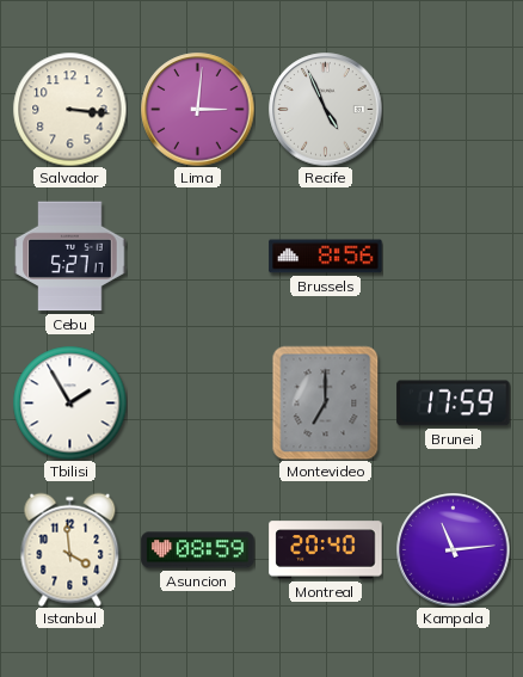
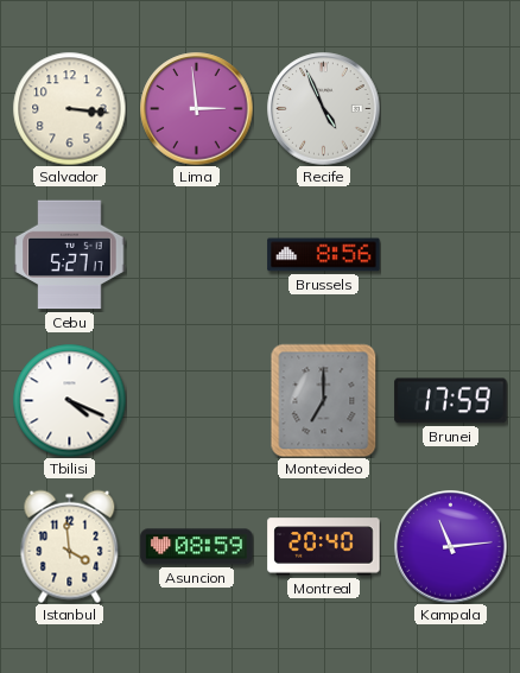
Lima: 3:01 -> 2:59
Tbilisi: 1:55 -> 4:19
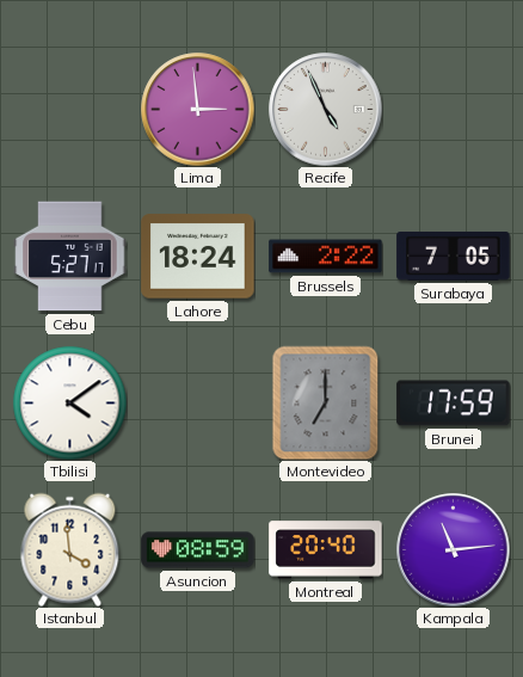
Salvador: 3:16 -> none
Lahore: none -> 18:24
Brussels: 8:56 -> 2:22
Surabaya: none -> 7:05
Tbilisi: 4:19 -> 4:09
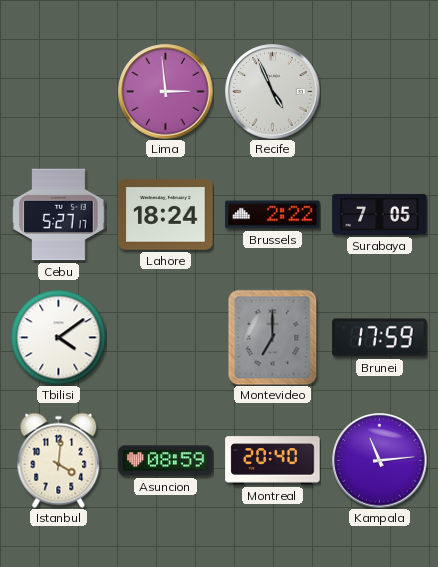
Istanbul: 3:59 -> 4:01
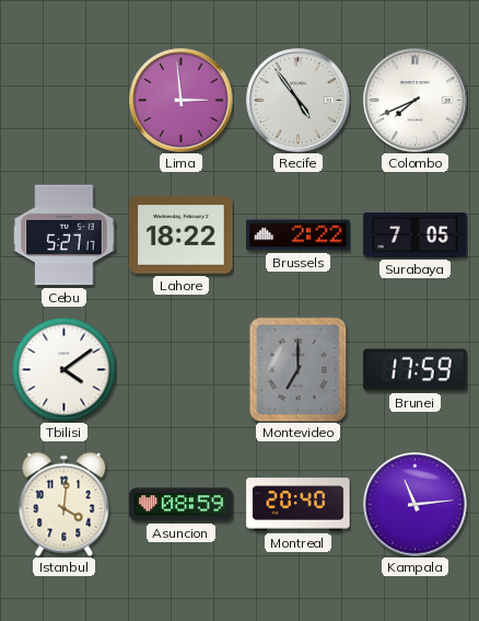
Recife: 4:56 -> 4:54
Colombo: none -> 7:41
Lahore: 18:24 -> 18:22
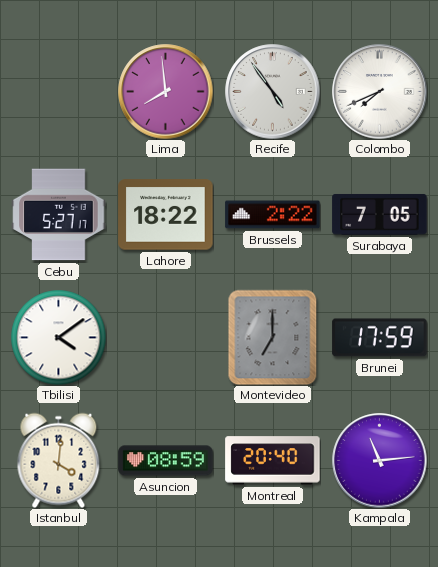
Lima: 2:59 -> 7:59
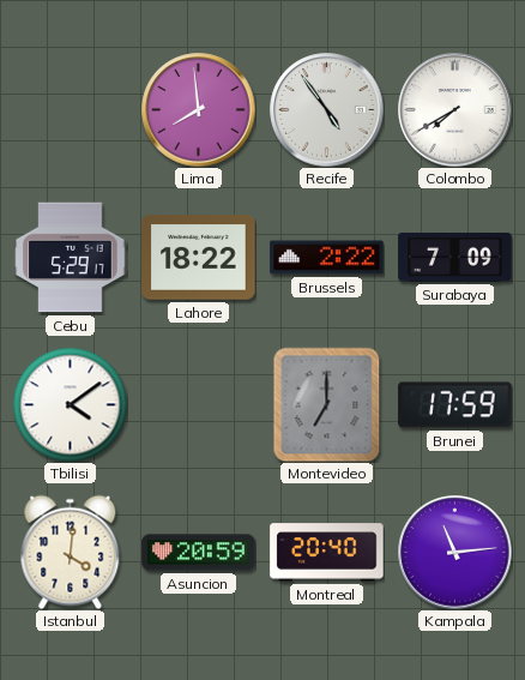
Colombo: 7:41 -> 7:40
Cebu: 5:27 -> 5:29
Surabaya: 7:05 -> 7:09
Asuncion: 08:59 -> 20:59
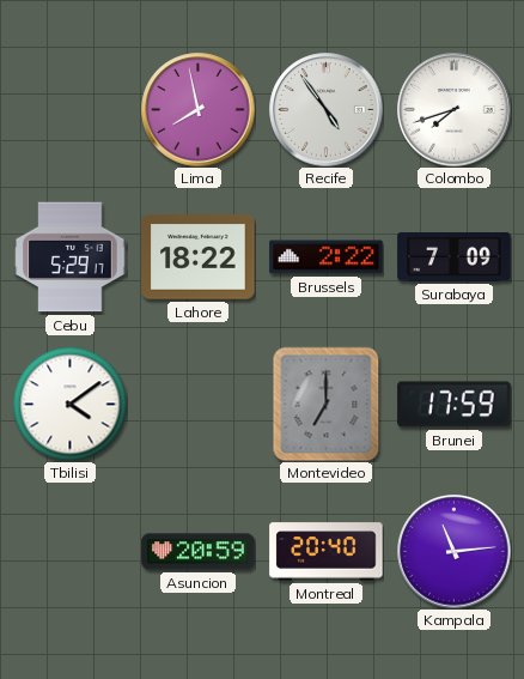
Lima: 7:59 -> 7:58
Colombo: 7:40 -> 7:42
Istanbul: 4:01 -> none
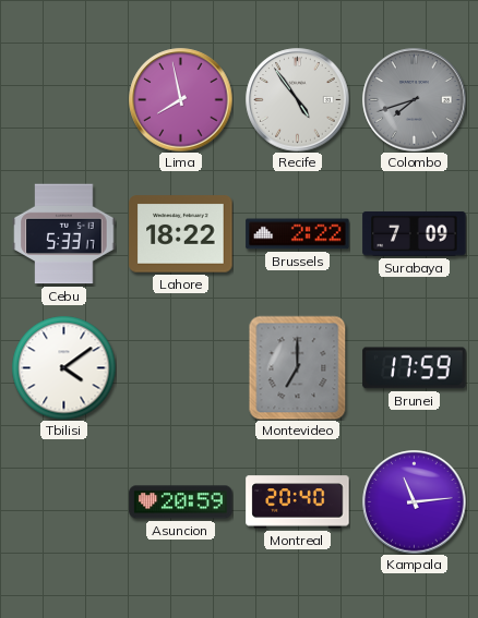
Colombo dial: white -> grey
Cebu: 5:29 -> 5:33
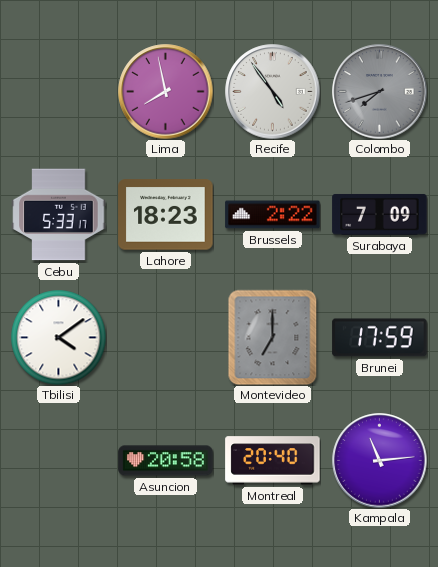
Lahore: 18:22 -> 18:23
Asuncion: 20:59 -> 20:58
